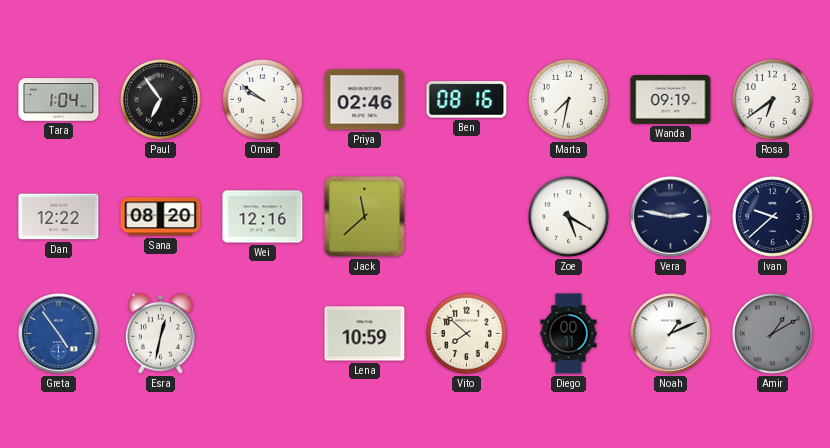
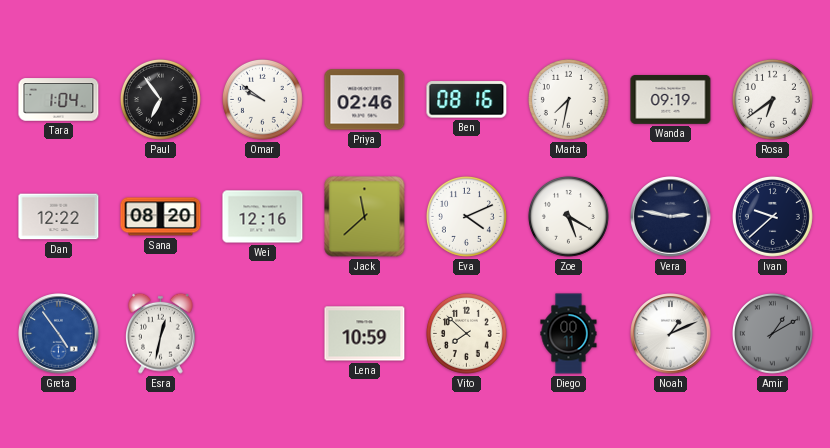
Eva: none -> 4:11
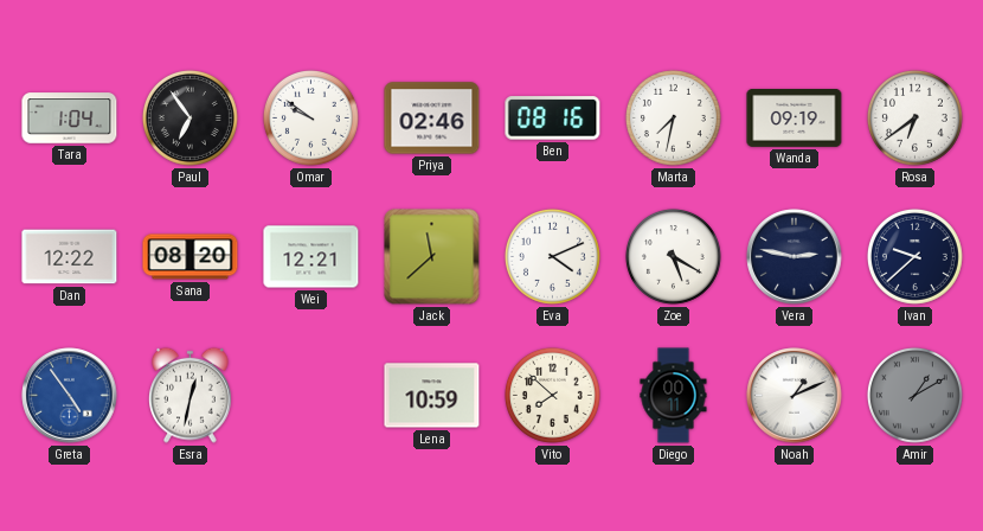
Wei: 12:16 -> 12:21
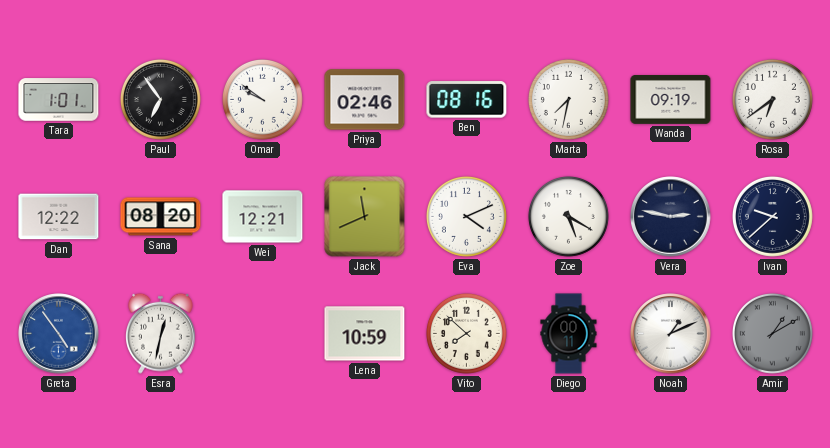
Tara: 1:04 -> 1:01
Jack: 11:38 -> 11:41
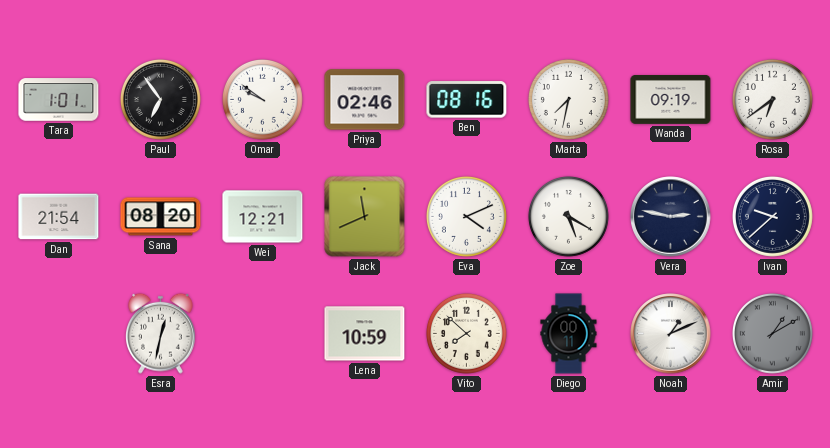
Dan: 12:22 -> 21:54
Greta: 4:54 -> none
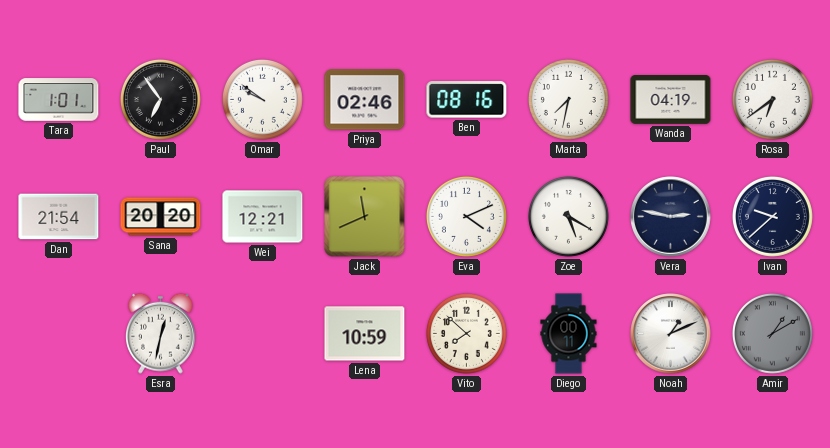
Wanda: 09:19 -> 04:19
Sana: 08:20 -> 20:20
